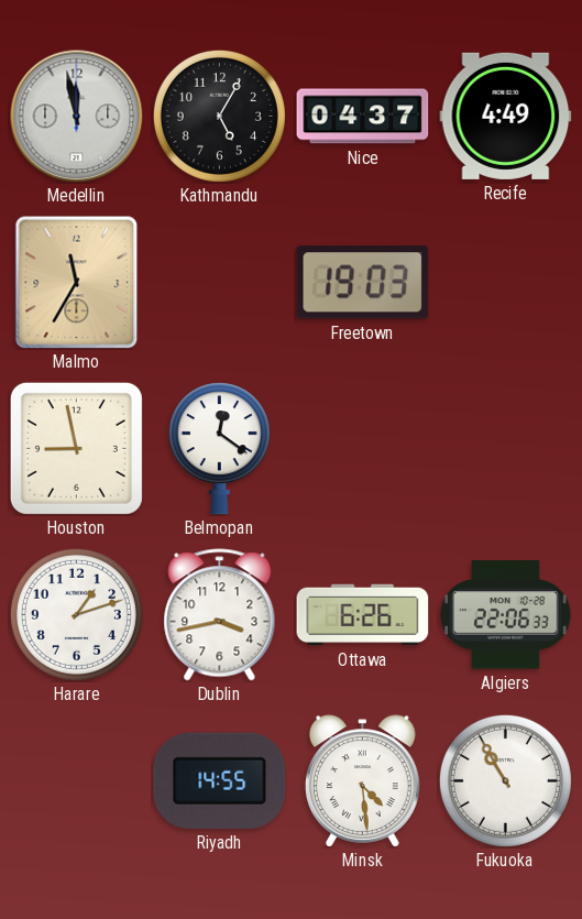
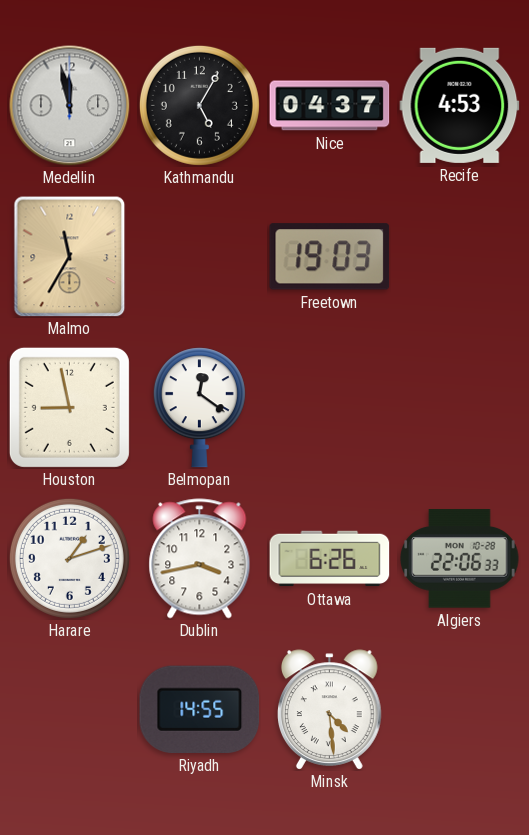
Recife: 4:49 -> 4:53
Fukuoka: 10:55 -> none
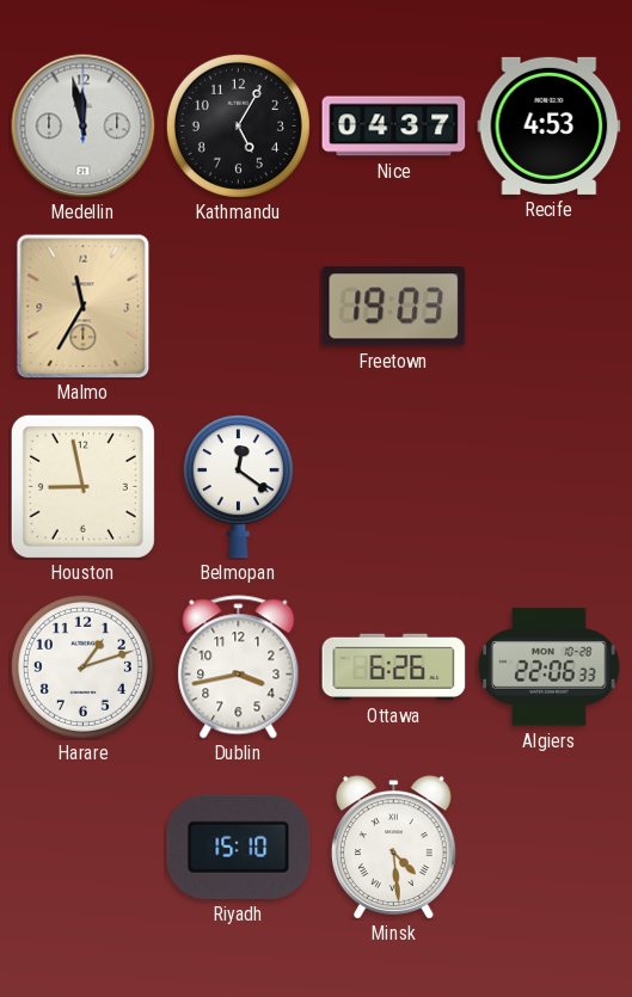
Riyadh: 14:55 -> 15:10
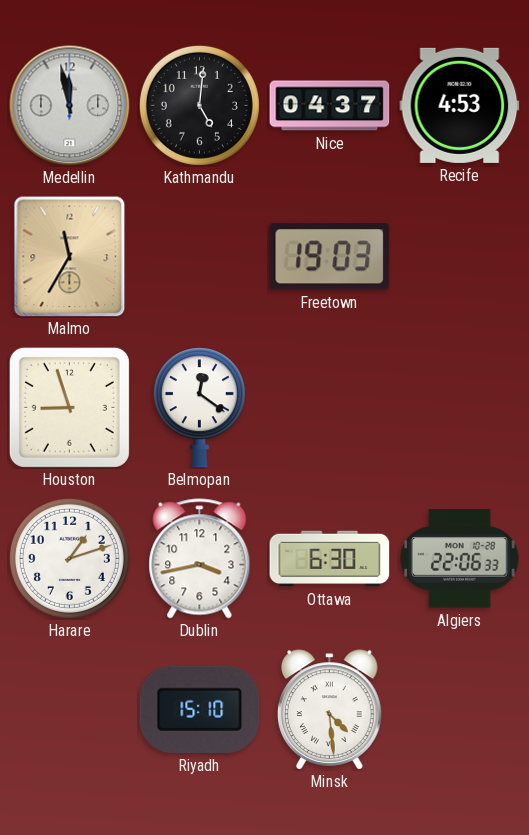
Kathmandu: 5:05 -> 5:01
Houston: 8:58 -> 8:57
Ottawa: 6:26 -> 6:30
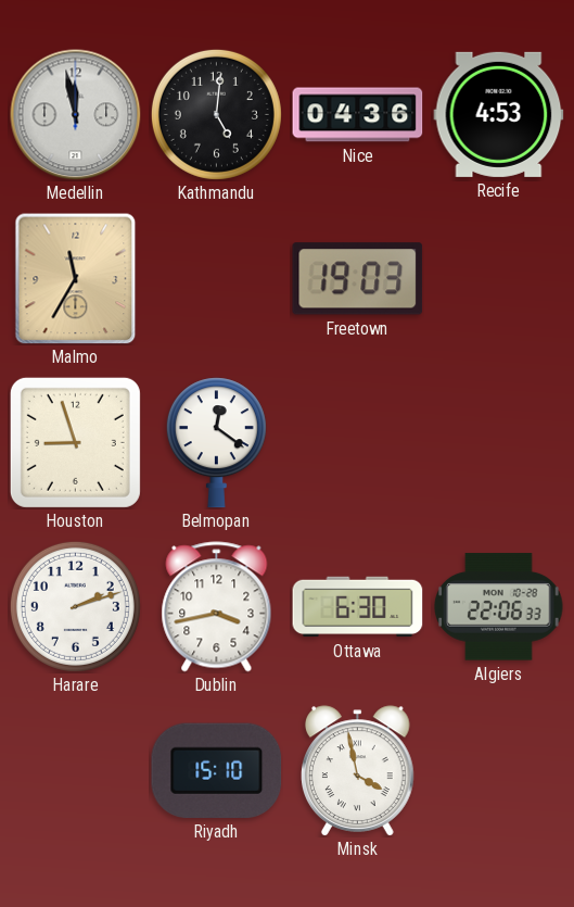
Nice: 04:37 -> 04:36
Harare: 1:12 -> 2:12
Minsk: 4:29 -> 3:58
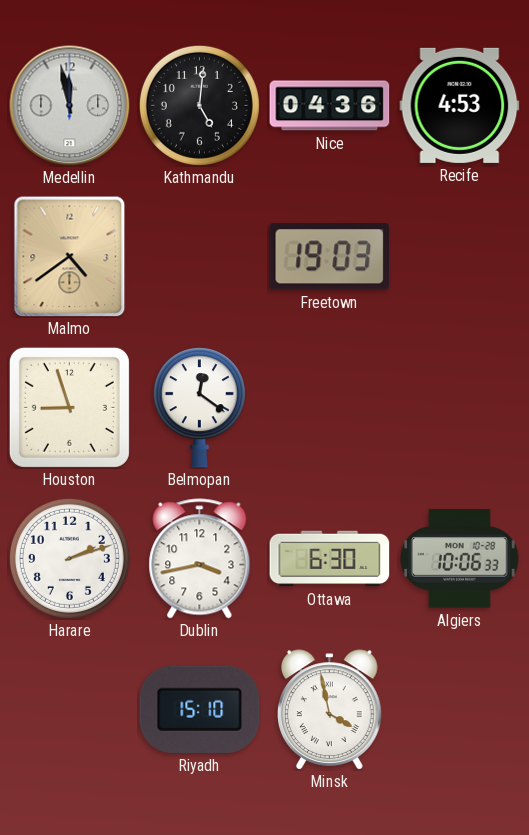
Malmo: 11:35 -> 4:39
Algiers: 22:06 -> 10:06
